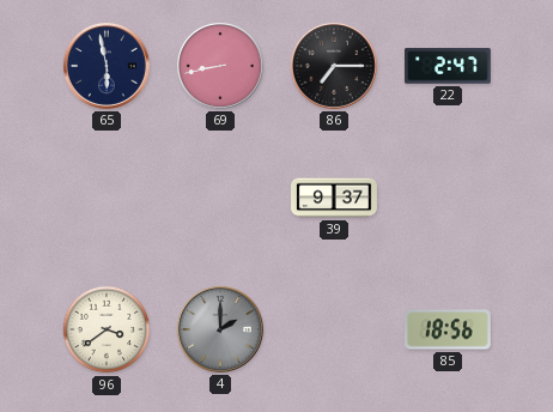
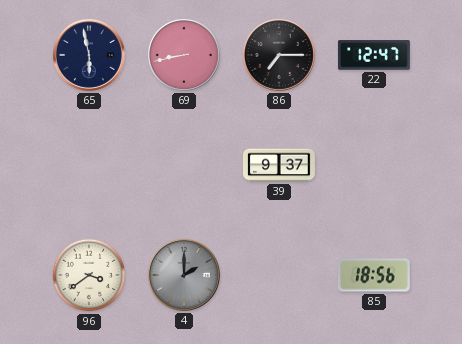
22: 2:47 -> 12:47
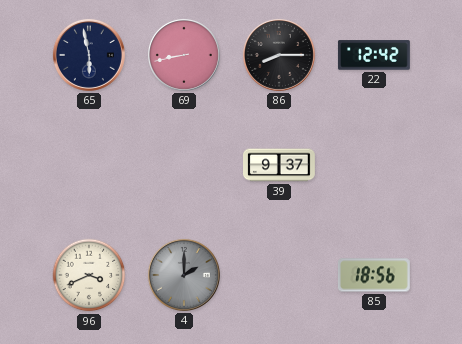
86: 7:15 -> 8:15
22: 12:47 -> 12:42
96: 3:39 -> 3:41
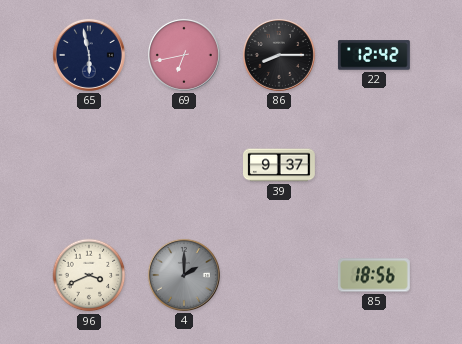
69: 8:43 -> 6:43
